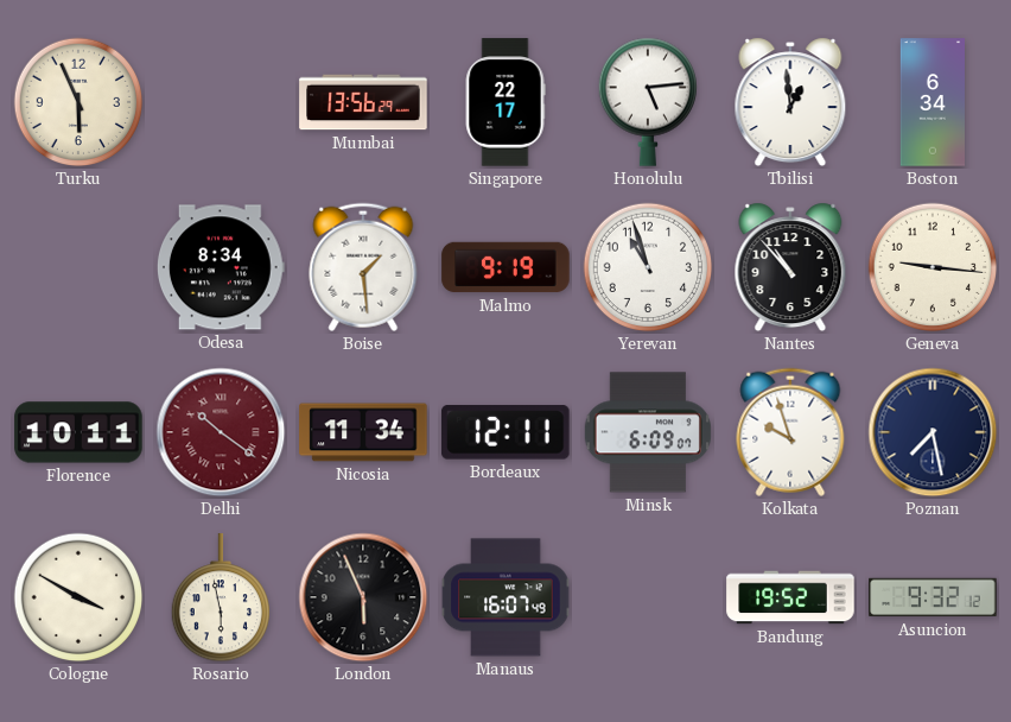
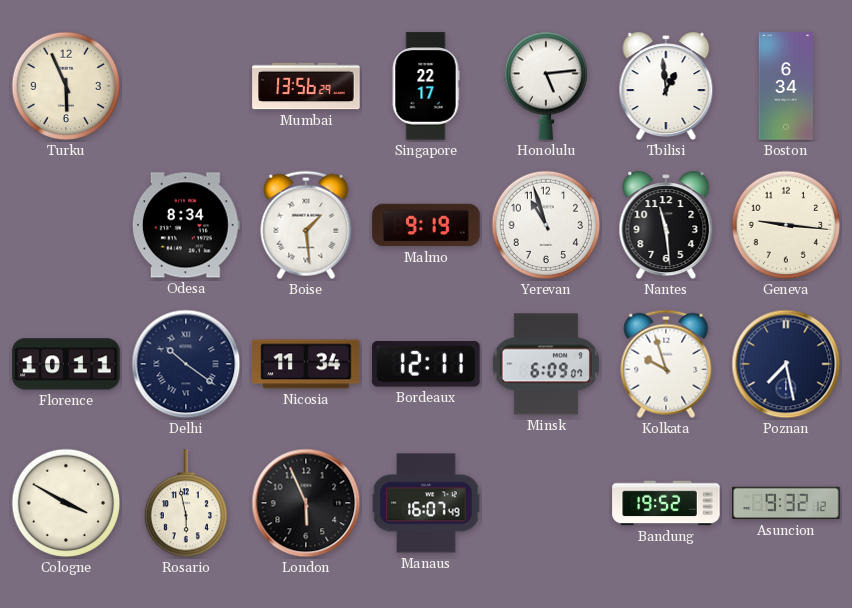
Nantes: 10:53 -> 11:29
Delhi dial: burgundy -> navy
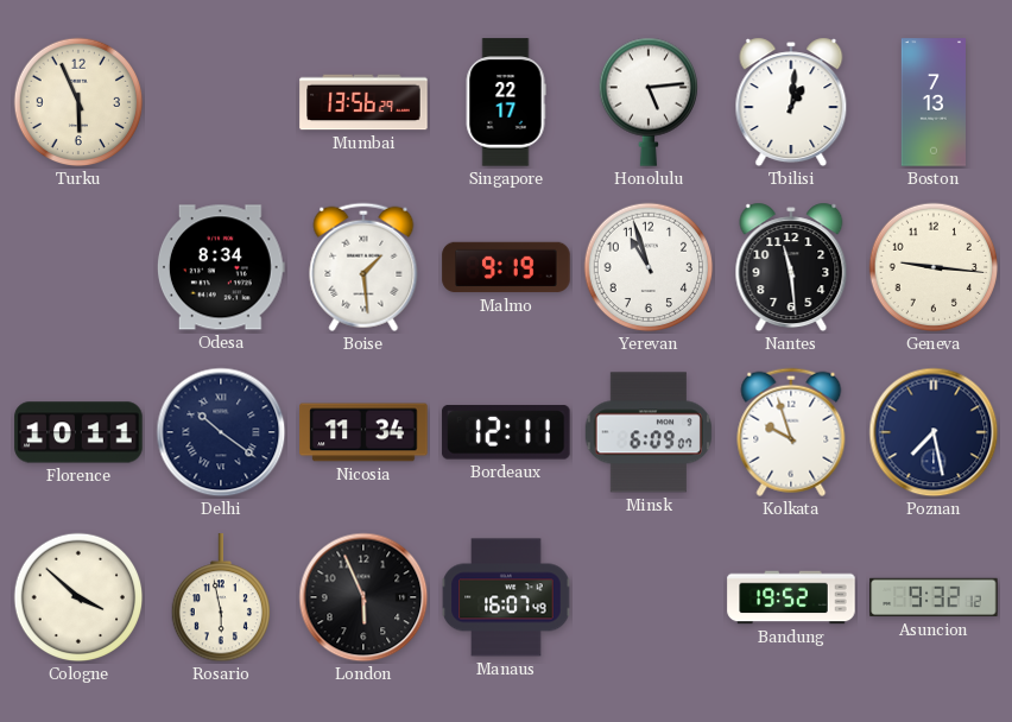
Tbilisi: 12:59 -> 1:01
Boston: 6:34 -> 7:13
Cologne: 3:50 -> 3:52
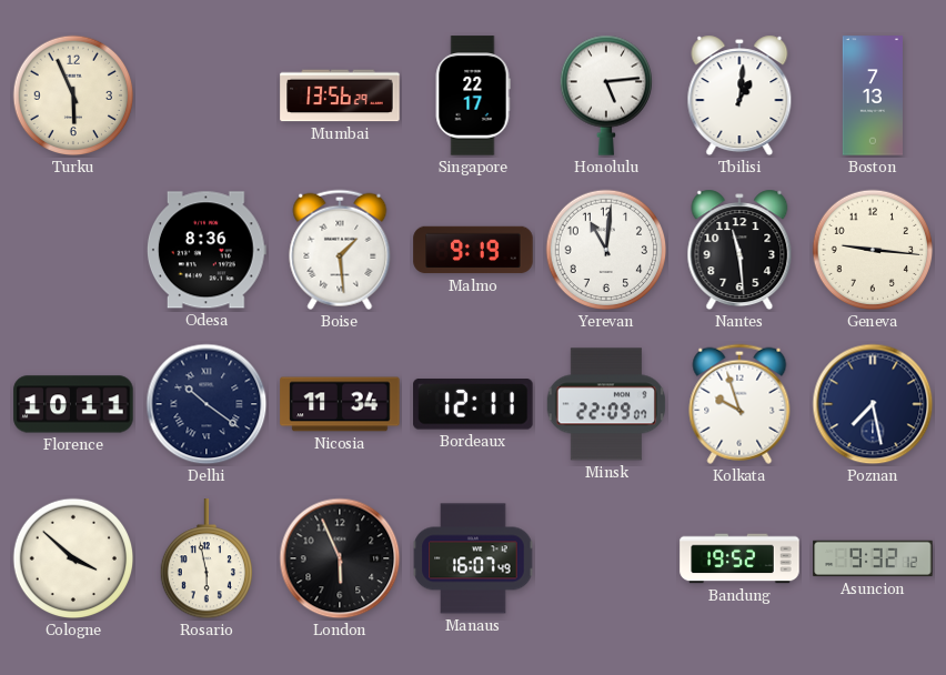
Odesa: 8:34 -> 8:36
Yerevan: 10:57 -> 11:01
Minsk: 6:09 -> 22:09
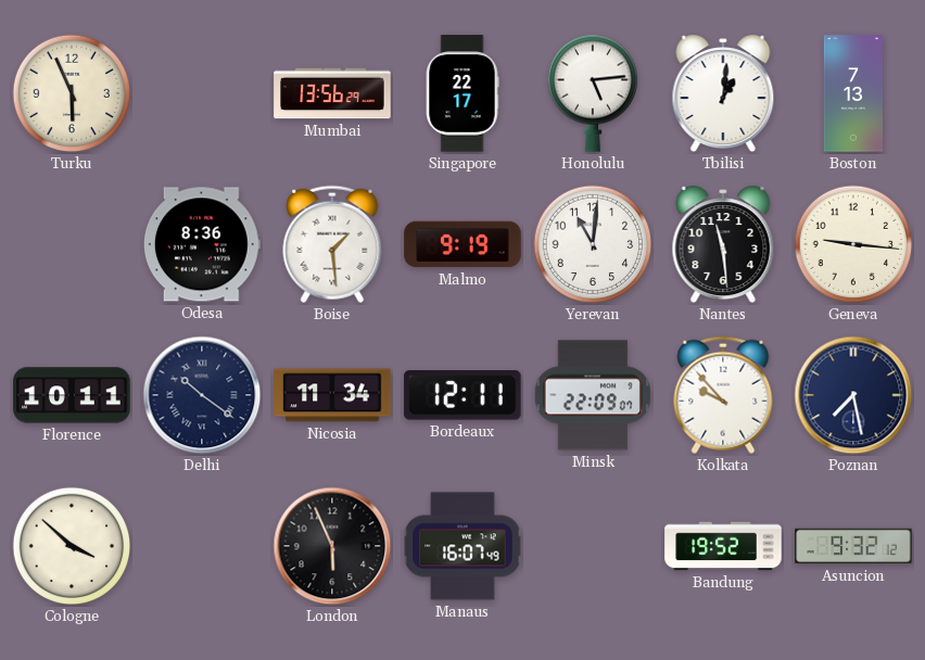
Kolkata: 9:57 -> 9:53
Rosario: 5:58 -> none
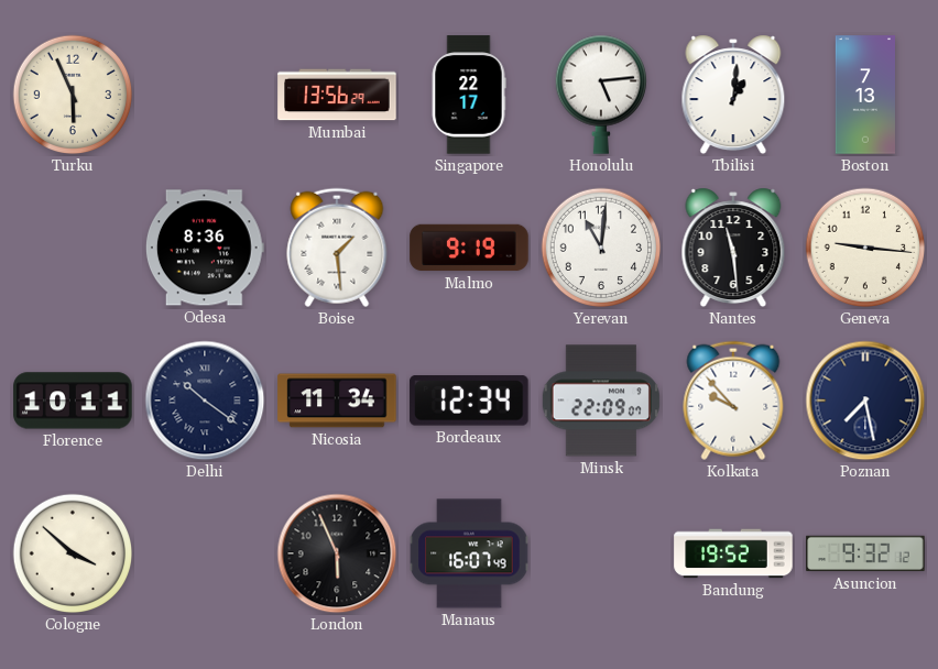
Bordeaux: 12:11 -> 12:34
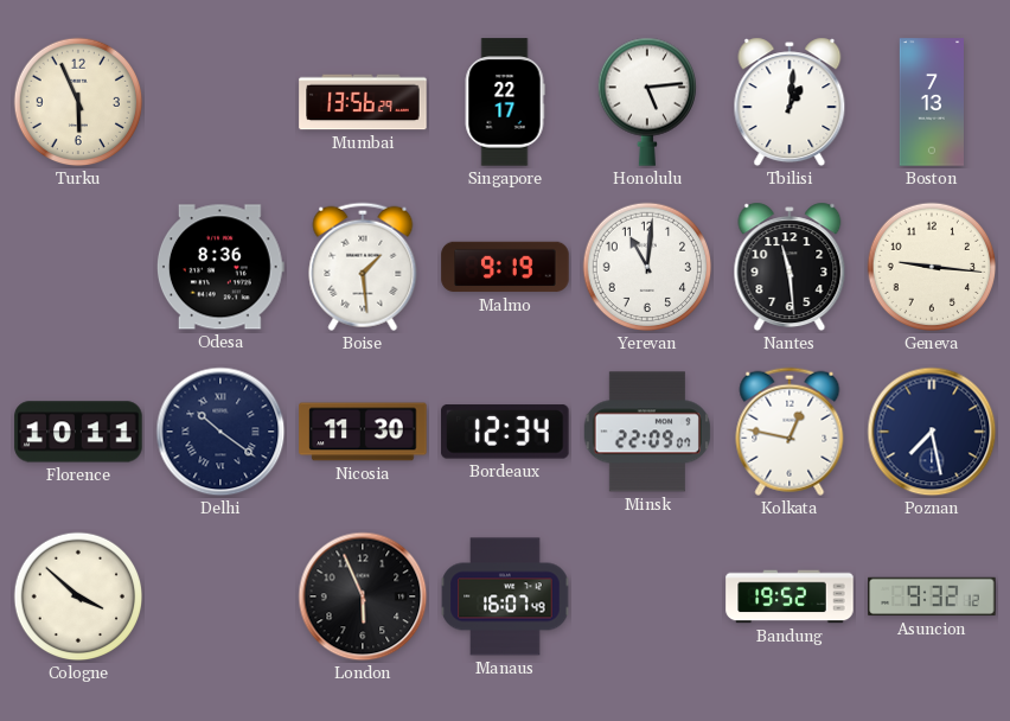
Nicosia: 11:34 -> 11:30
Kolkata: 9:53 -> 12:47
